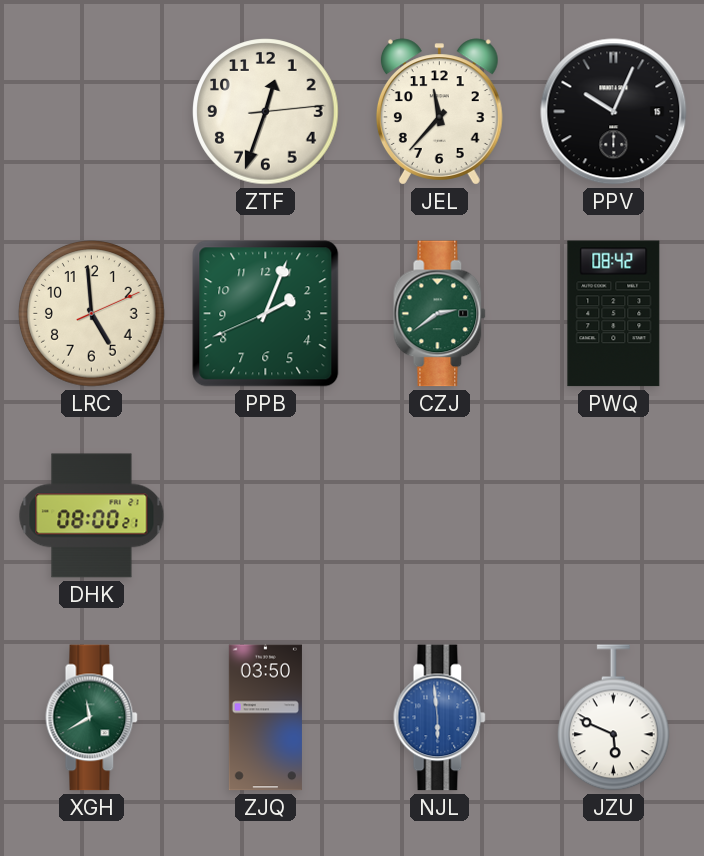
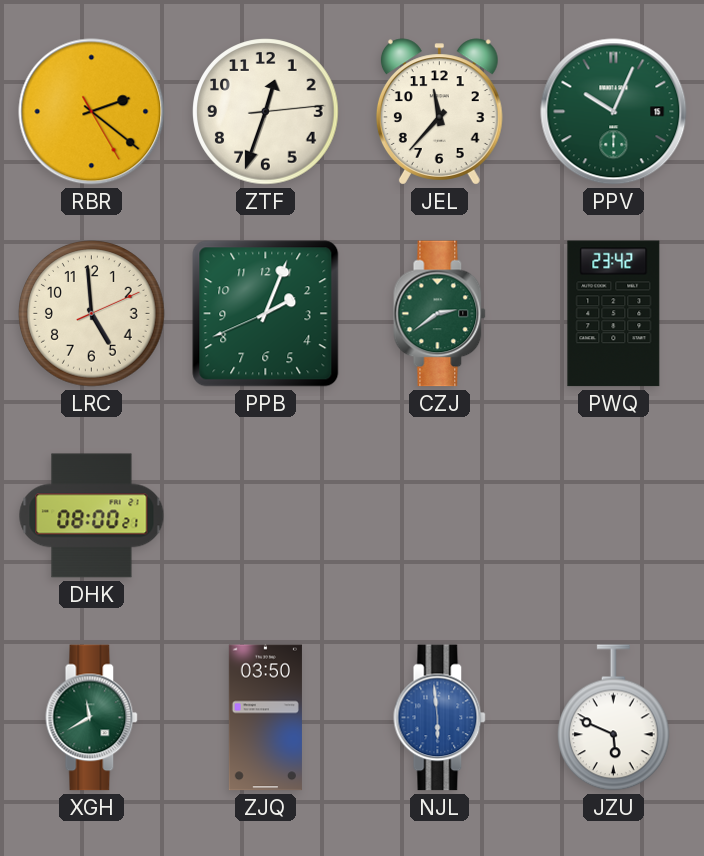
RBR: none -> 2:21
PPV dial: black -> green
PWQ: 08:42 -> 23:42
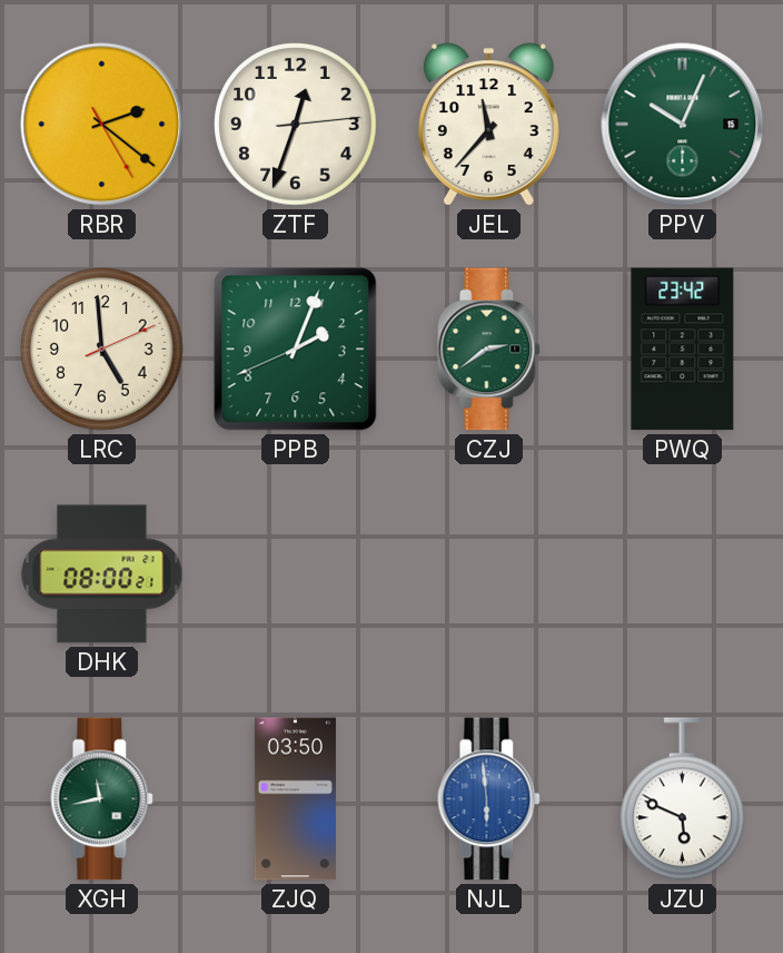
XGH: 11:40 -> 11:43
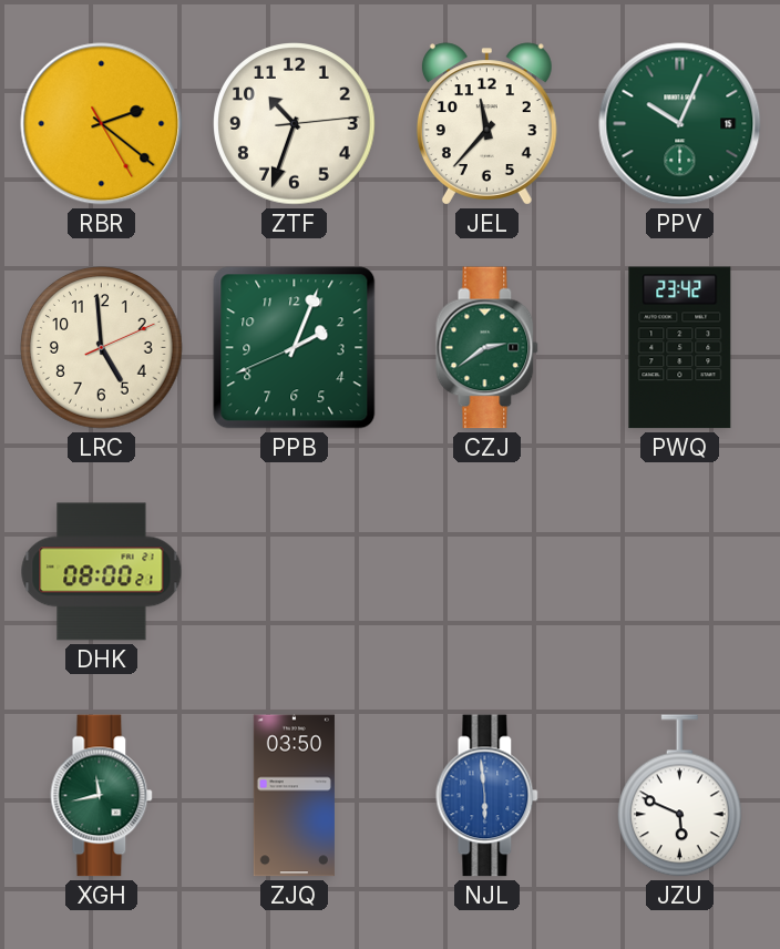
ZTF: 12:33 -> 10:33
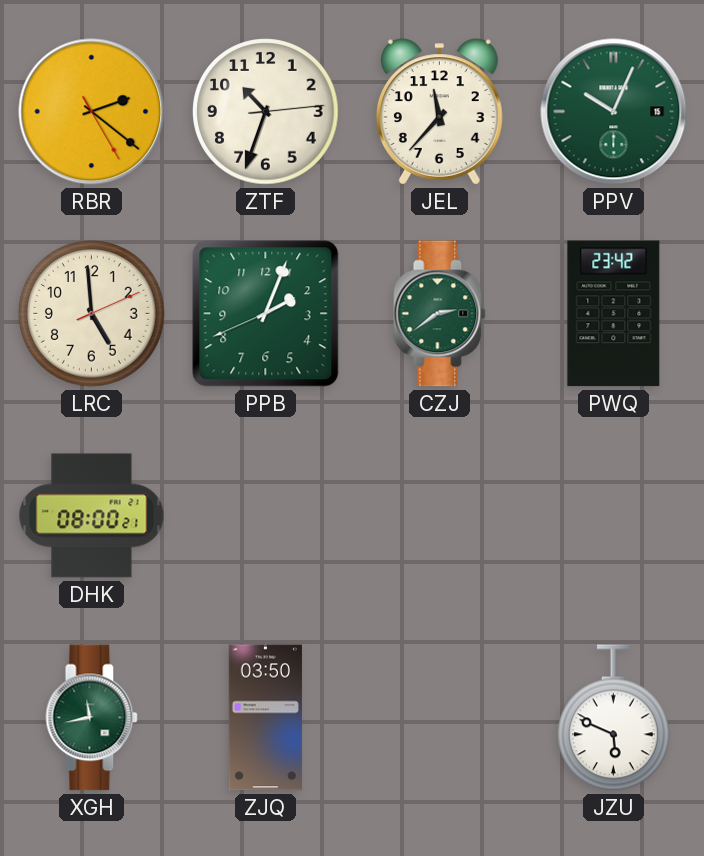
NJL: 5:59 -> none
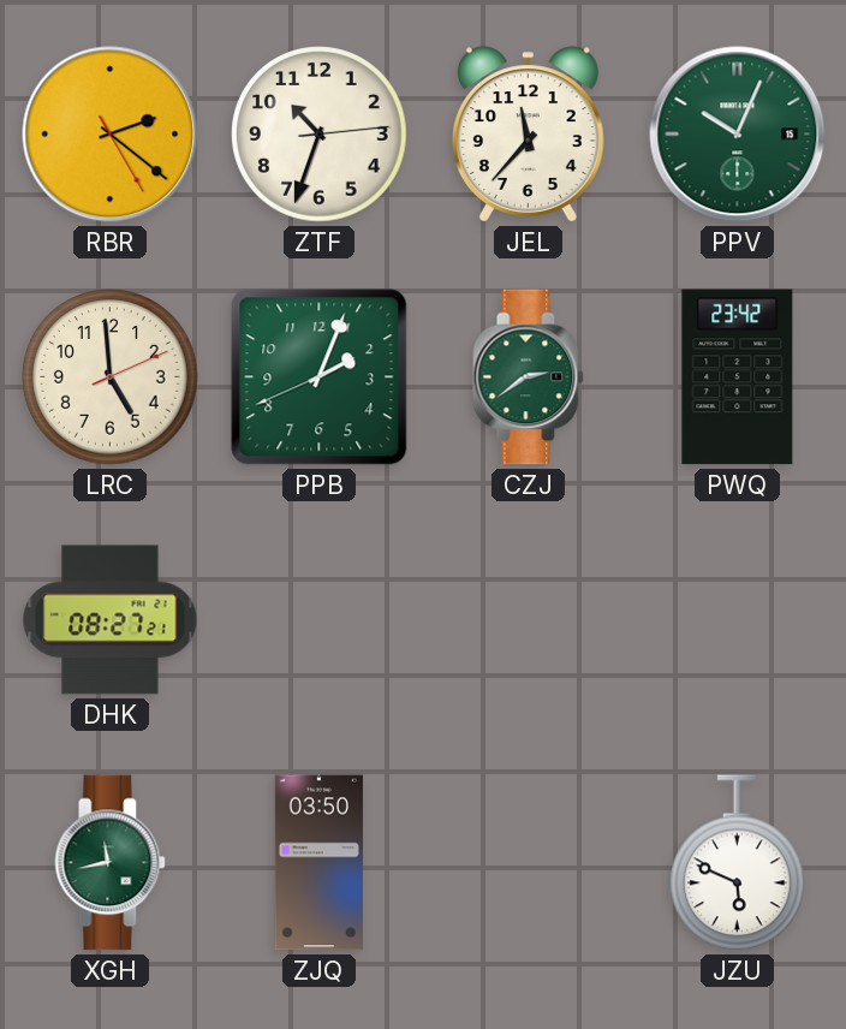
DHK: 08:00 -> 08:27
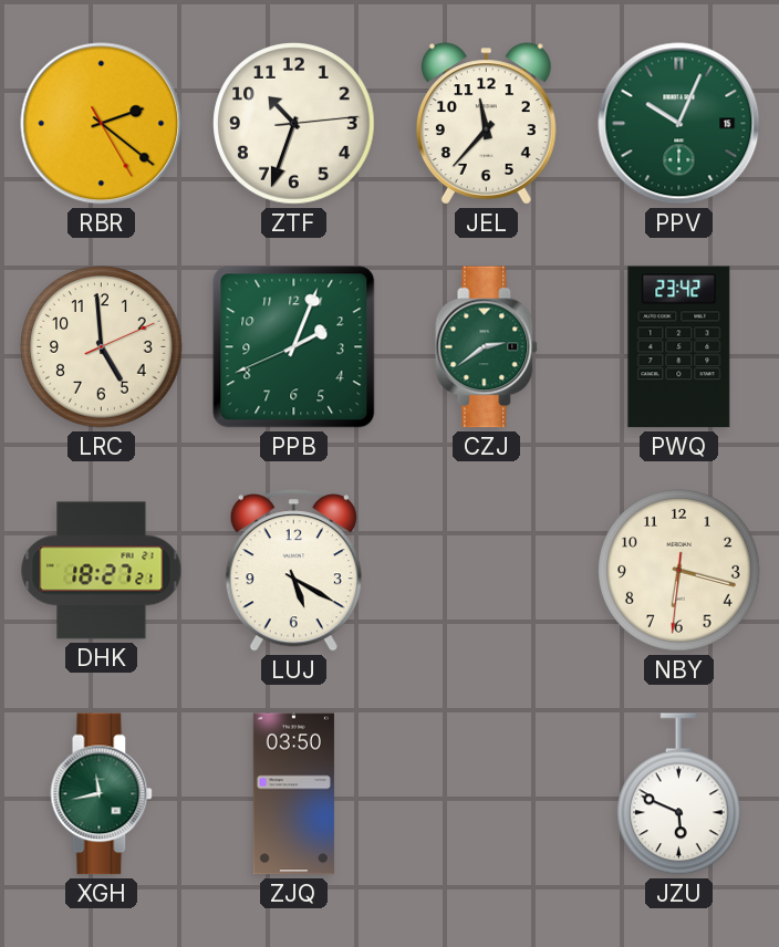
DHK: 08:27 -> 18:27
LUJ: none -> 5:20
NBY: none -> 6:17
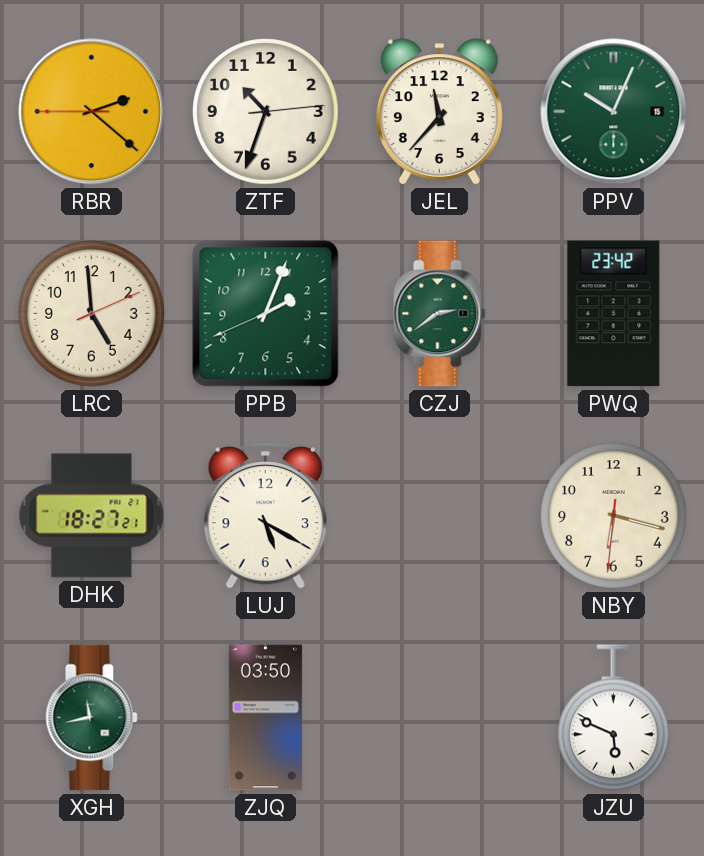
RBR: 2:21:25 -> 2:21:45
